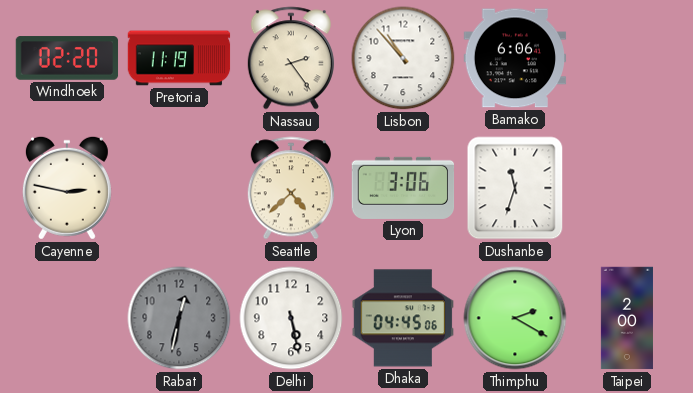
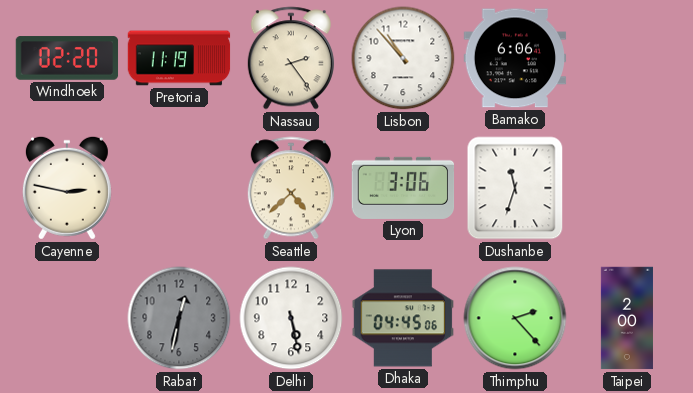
Thimphu: 2:20 -> 2:23
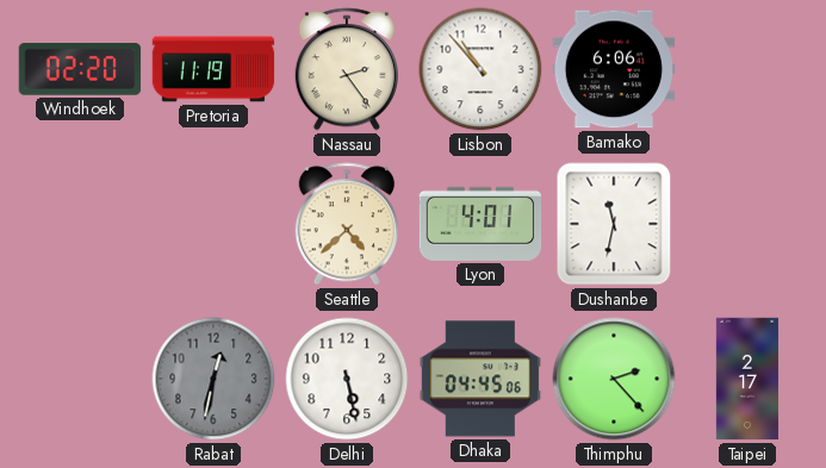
Cayenne: 2:47 -> none
Lyon: 3:06 -> 4:01
Dushanbe: 11:33 -> 11:32
Taipei: 2:00 -> 2:17
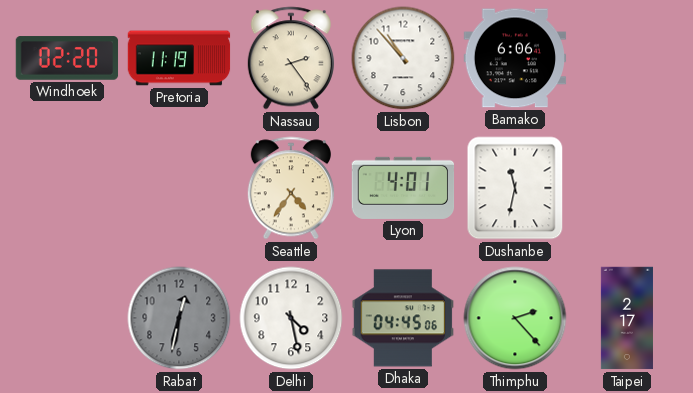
Seattle: 4:38 -> 4:36
Delhi: 5:28 -> 4:28
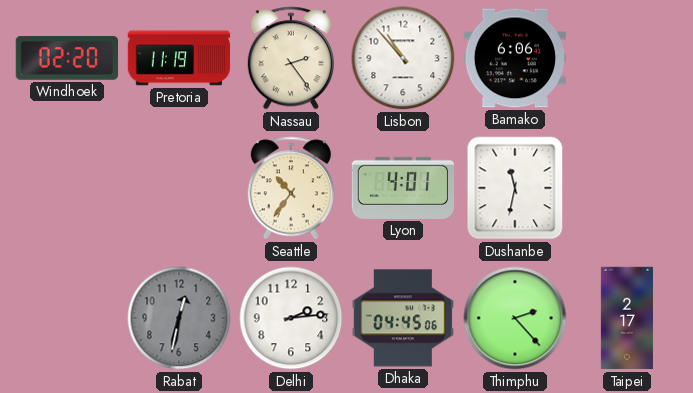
Seattle: 4:36 -> 10:36
Delhi: 4:28 -> 2:14
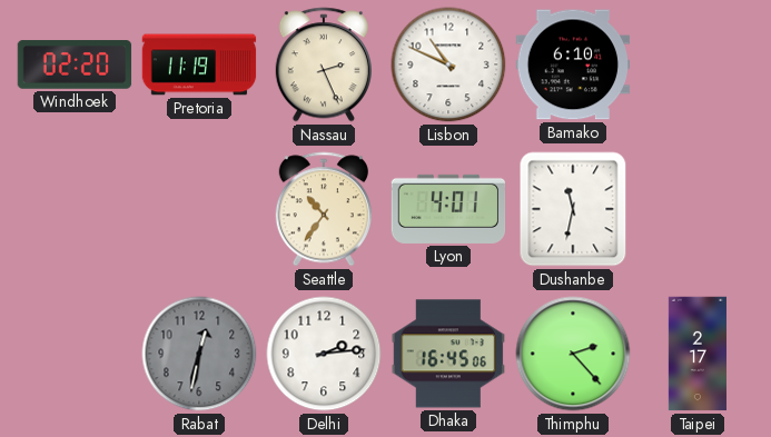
Nassau: 2:24 -> 2:26
Lisbon: 10:53 -> 10:49
Bamako: 6:06 -> 6:10
Dhaka: 04:45 -> 16:45
